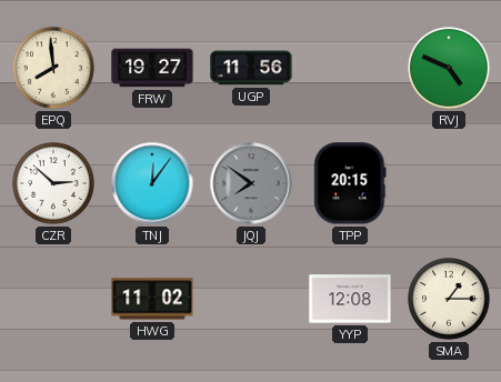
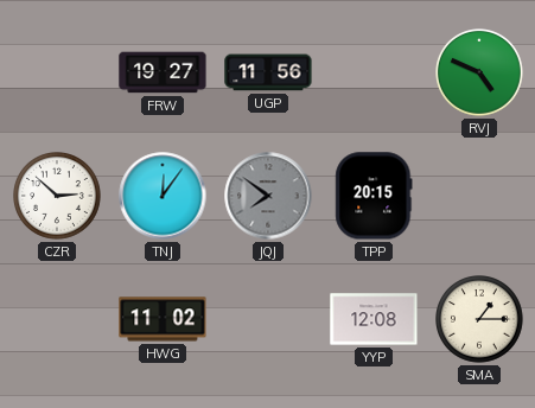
EPQ: 7:59 -> none
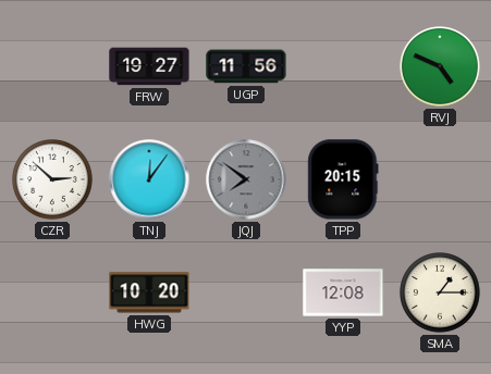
HWG: 11:02 -> 10:20
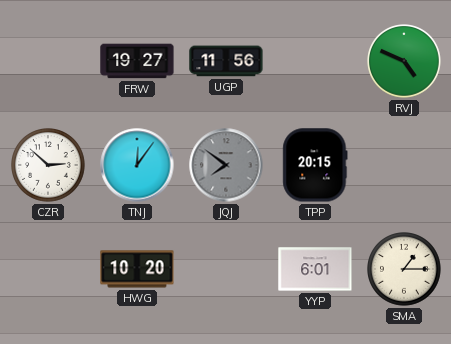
YYP: 12:08 -> 6:01
